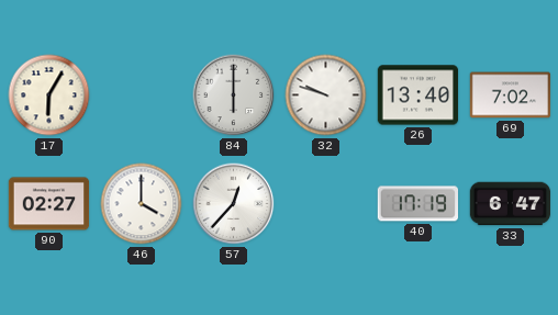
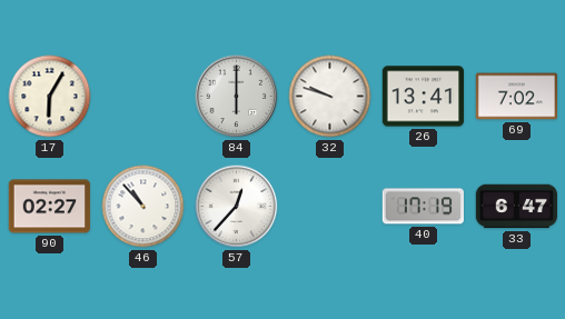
26: 13:40 -> 13:41
46: 4:00 -> 10:53
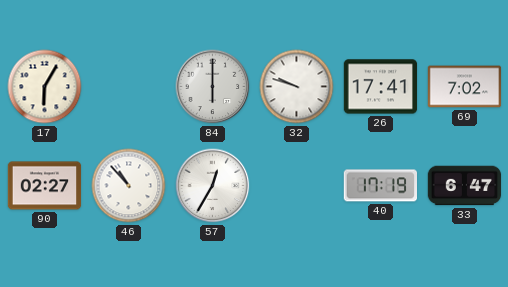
26: 13:41 -> 17:41
57: 12:37 -> 12:35
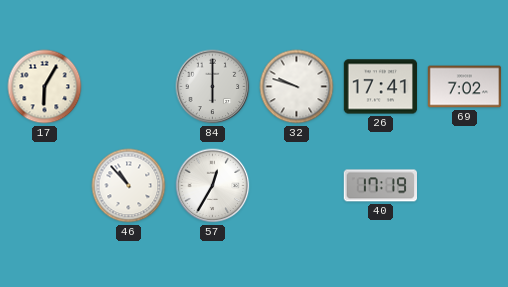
90: 02:27 -> none
33: 6:47 -> none
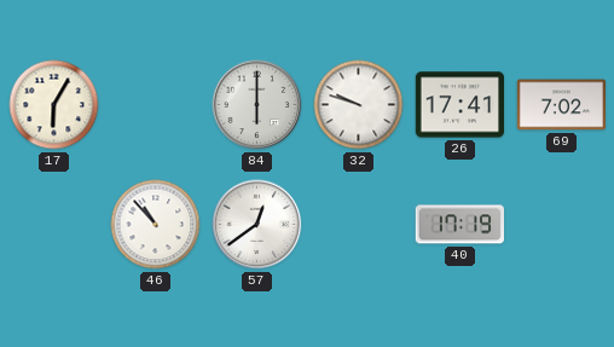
57: 12:35 -> 12:39
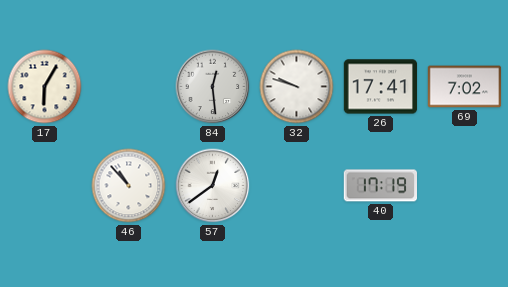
84: 6:00 -> 12:29
